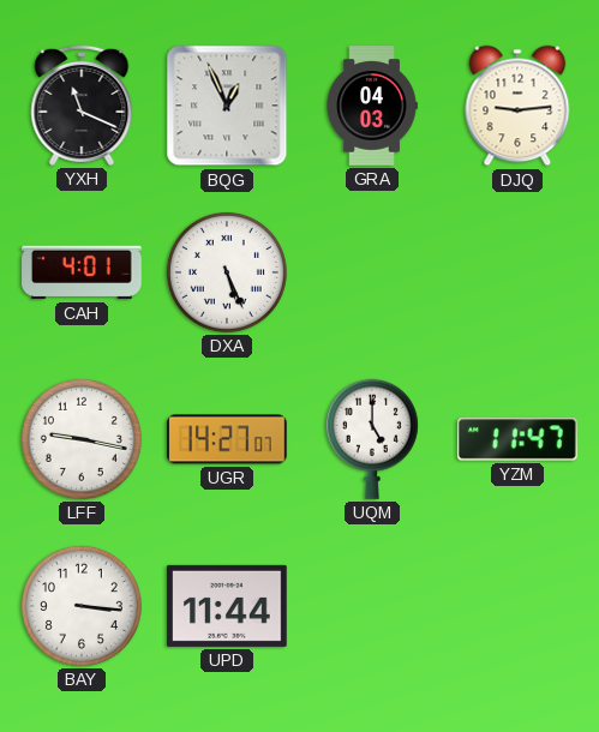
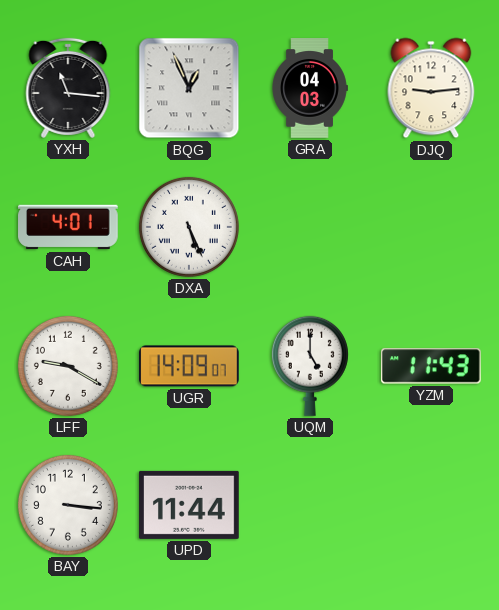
YXH: 11:19 -> 11:16
LFF: 9:17 -> 9:20
UGR: 14:27 -> 14:09
YZM: 11:47 -> 11:43
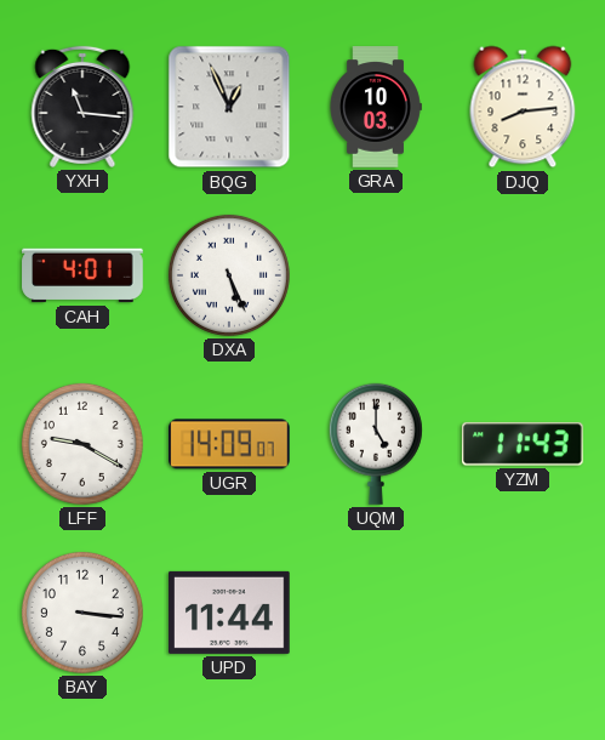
GRA: 04:03 -> 10:03
DJQ: 9:14 -> 8:14
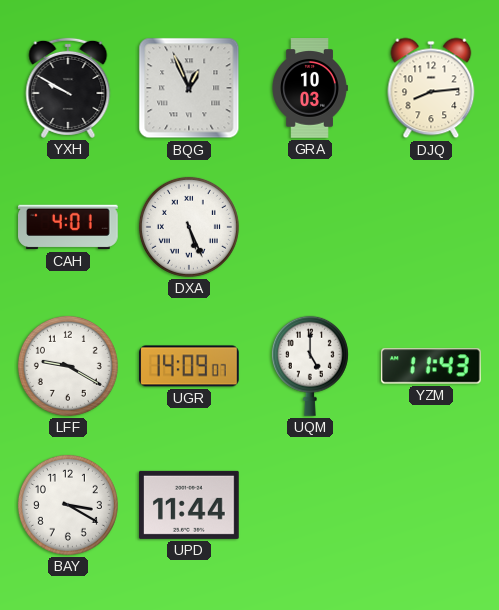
YXH: 11:16 -> 9:50
BAY: 3:16 -> 3:20
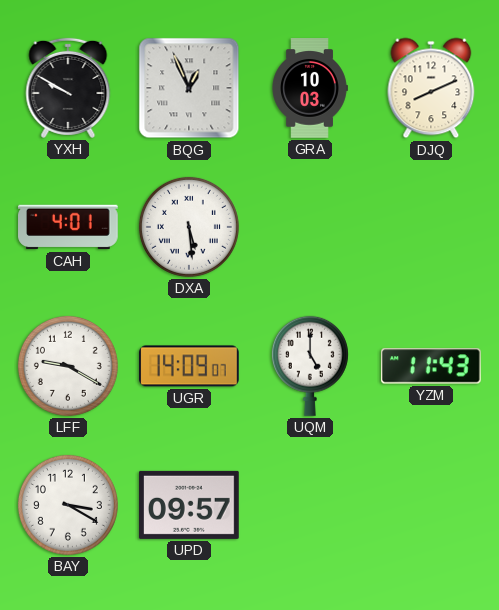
DJQ: 8:14 -> 8:11
DXA: 5:26 -> 5:29
UPD: 11:44 -> 09:57
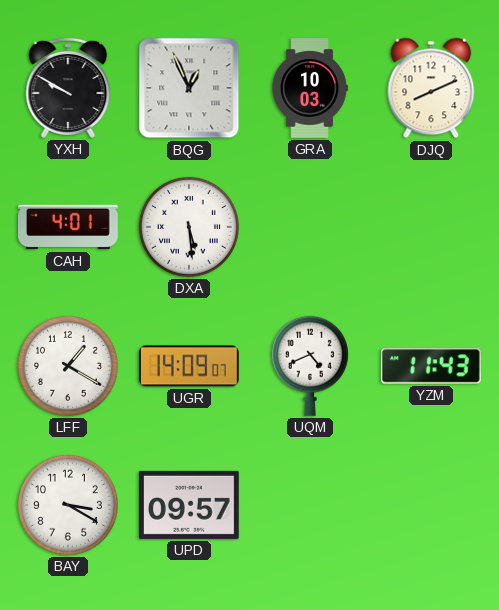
LFF: 9:20 -> 1:20
UQM: 5:00 -> 4:41
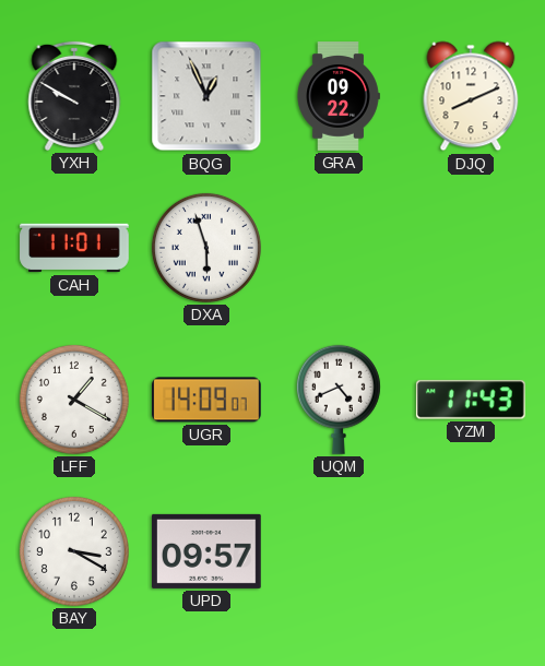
GRA: 10:03 -> 09:22
CAH: 4:01 -> 11:01
DXA: 5:29 -> 5:57
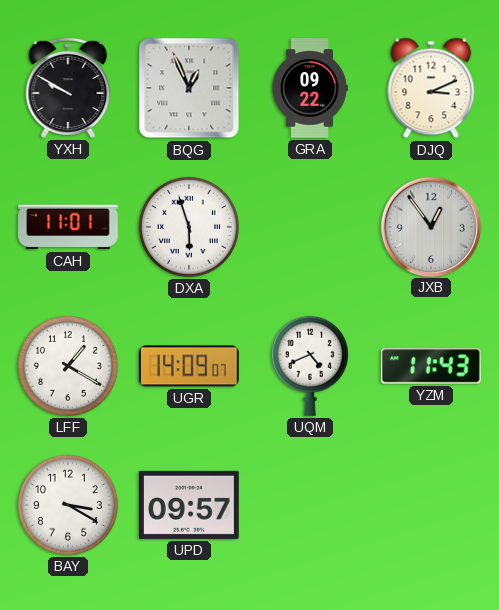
DJQ: 8:11 -> 3:11
JXB: none -> 12:54
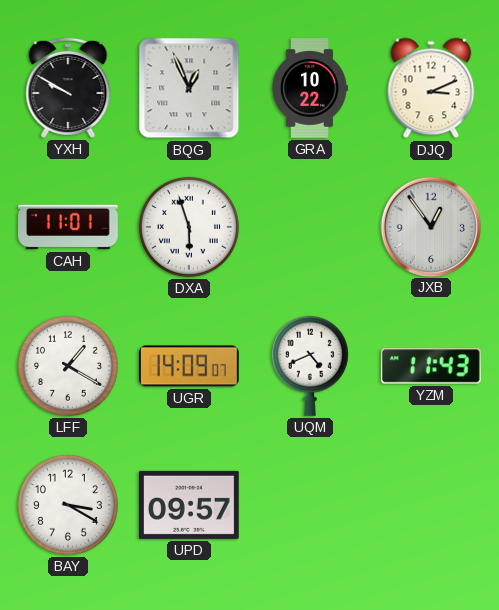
GRA: 09:22 -> 10:22
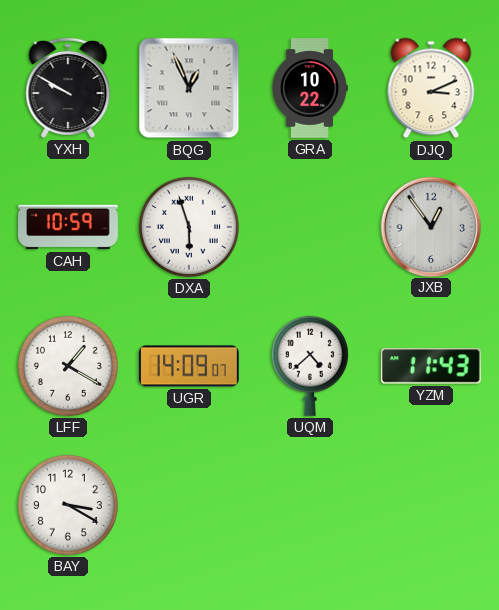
CAH: 11:01 -> 10:59
UQM: 4:41 -> 4:38
UPD: 09:57 -> none
